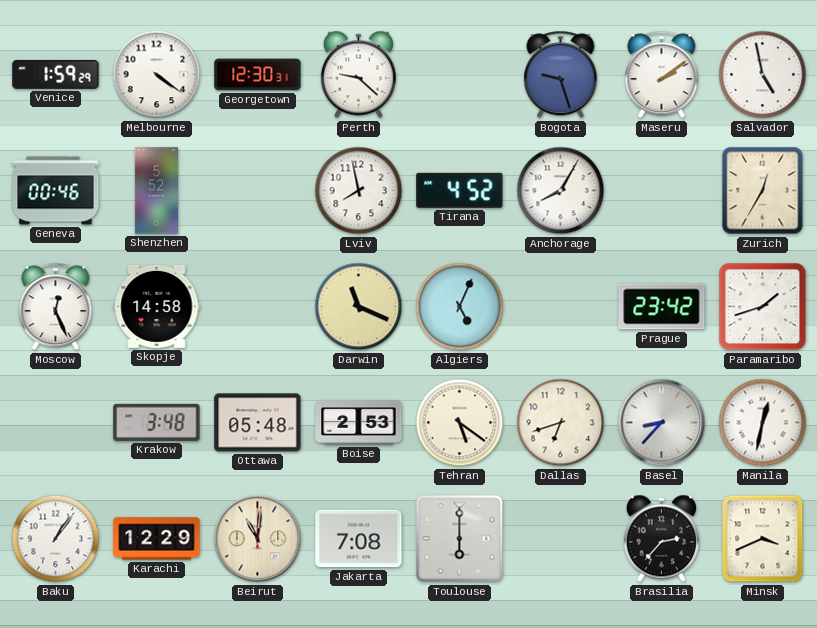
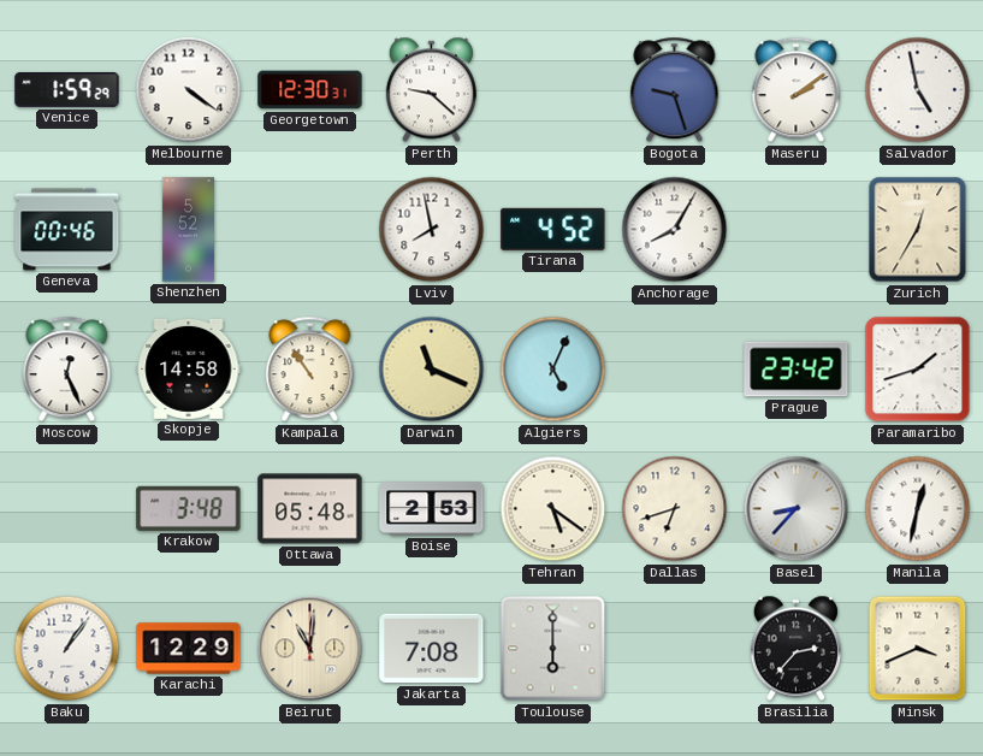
Kampala: none -> 10:54
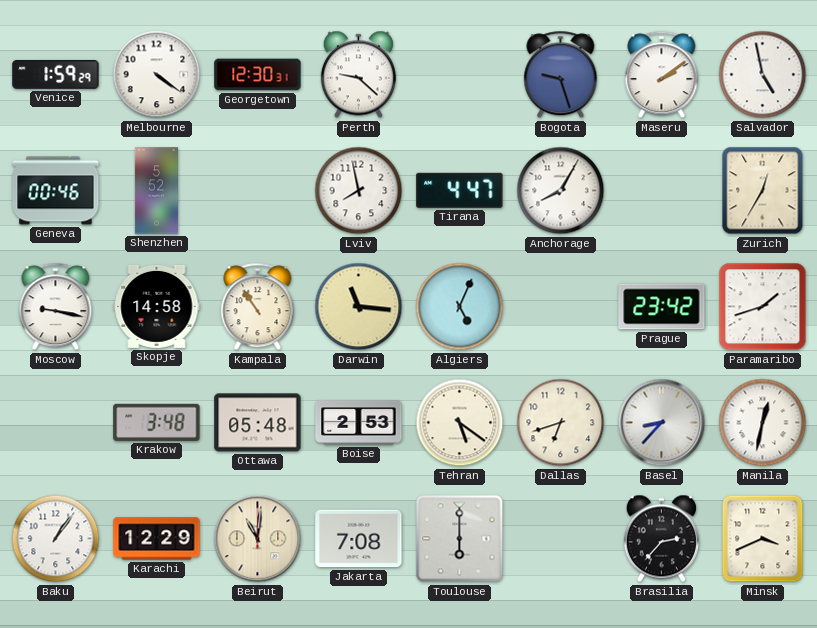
Tirana: 4:52 -> 4:47
Moscow: 12:26 -> 9:17
Darwin: 11:19 -> 11:16
